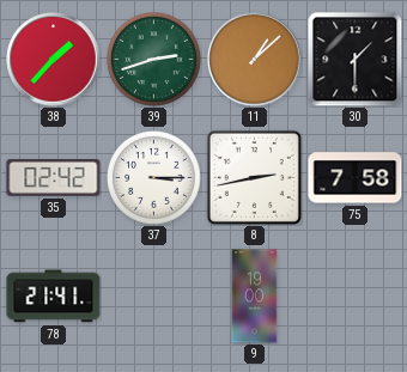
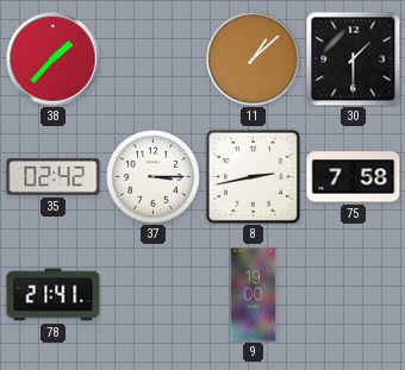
39: 2:42 -> none
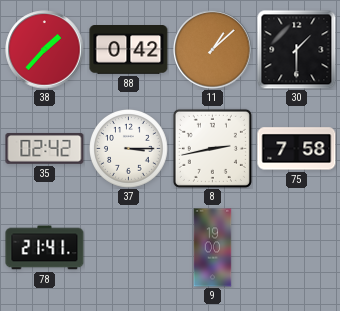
88: none -> 0:42
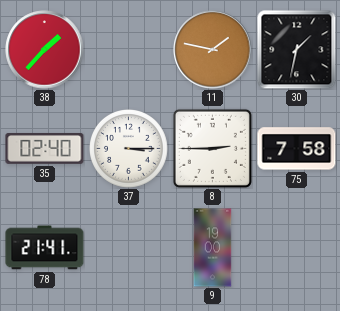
88: 0:42 -> none
11: 1:08 -> 1:47
30: 1:30 -> 1:32
35: 02:42 -> 02:40
8: 2:43 -> 2:45
